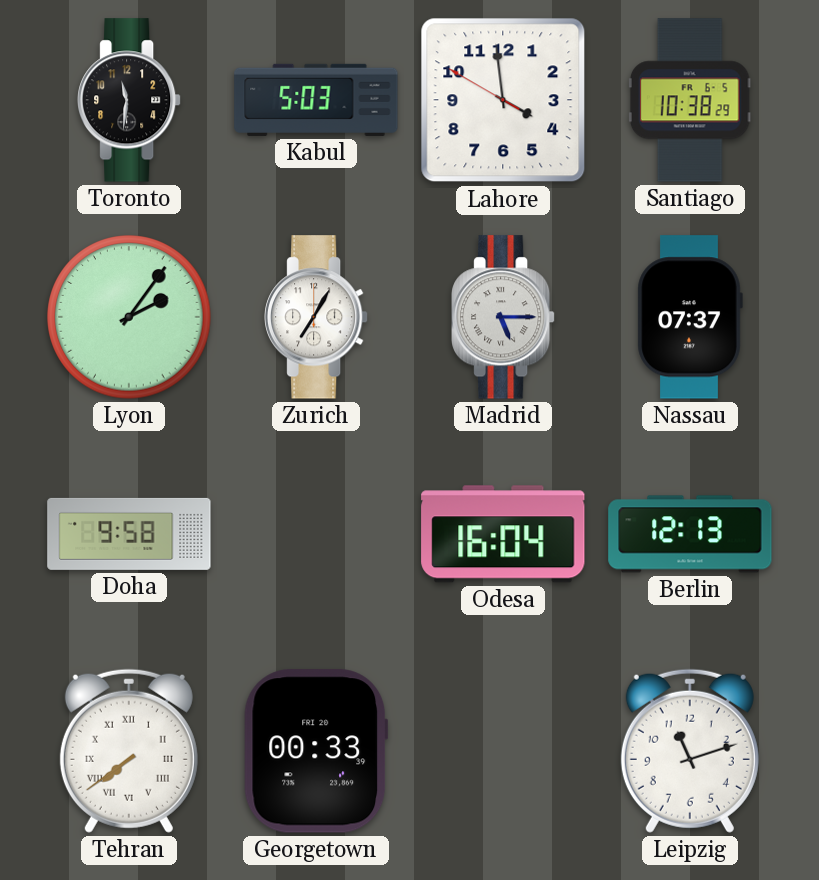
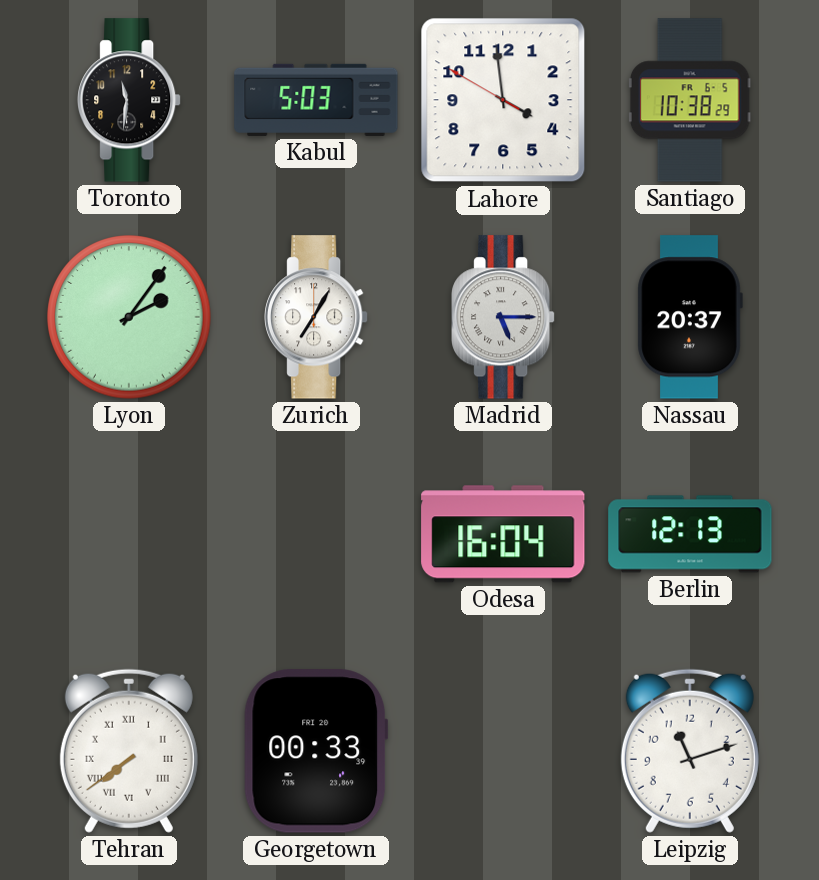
Nassau: 07:37 -> 20:37
Doha: 9:58 -> none
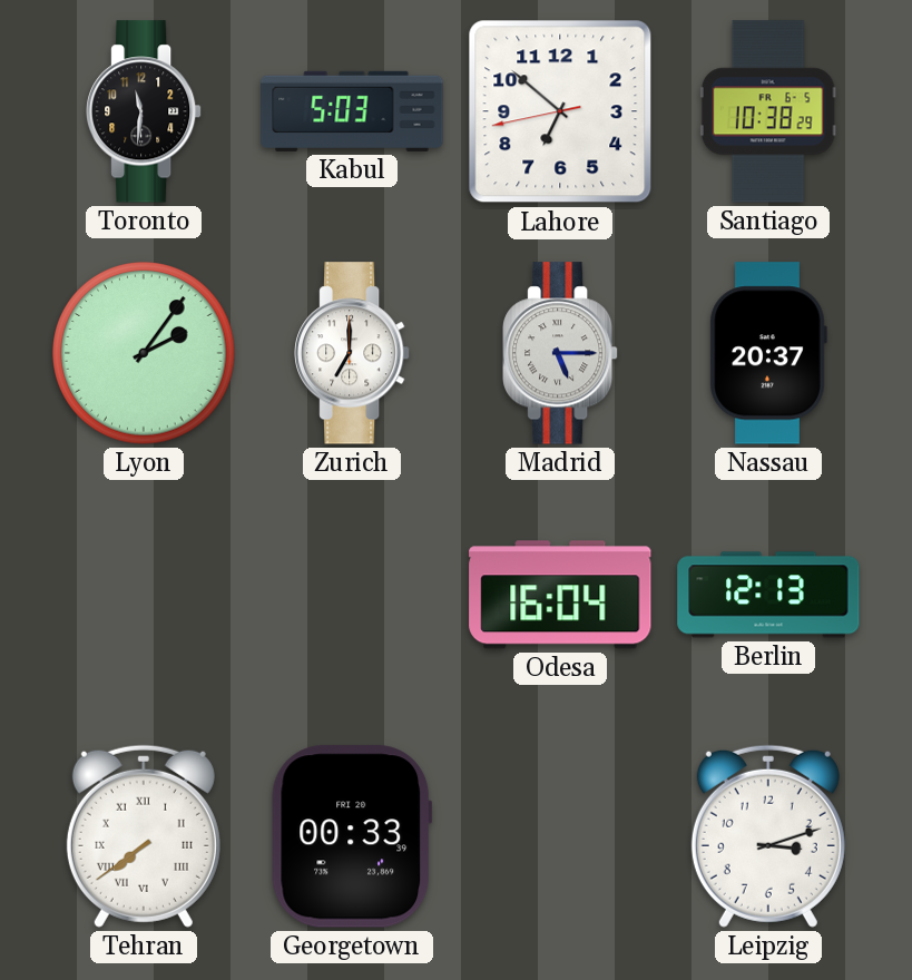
Lahore: 3:58 -> 6:51
Zurich: 7:05 -> 7:00
Leipzig: 11:12 -> 3:12
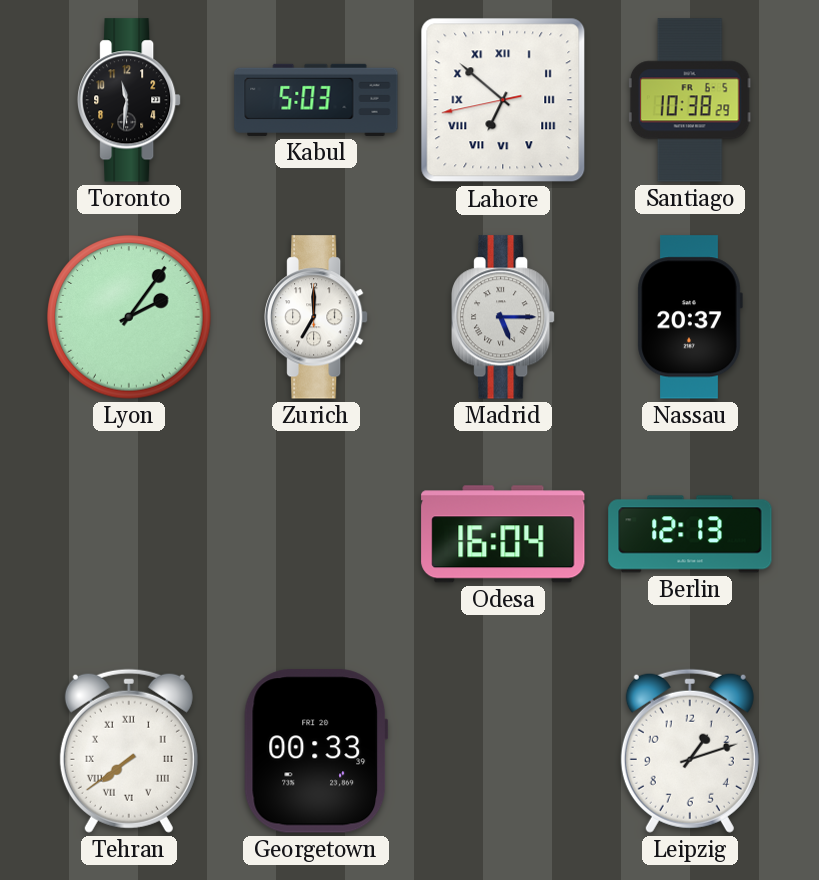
Lahore numerals: Arabic -> Roman
Leipzig: 3:12 -> 1:12
